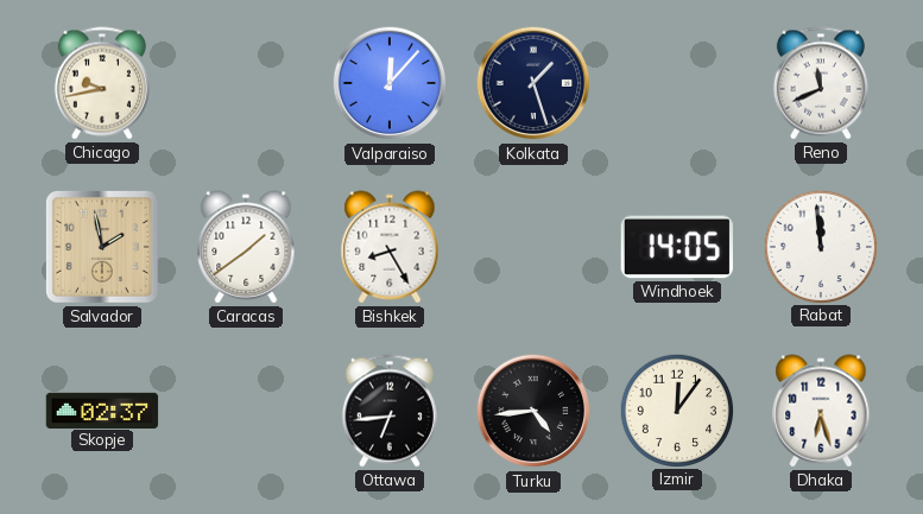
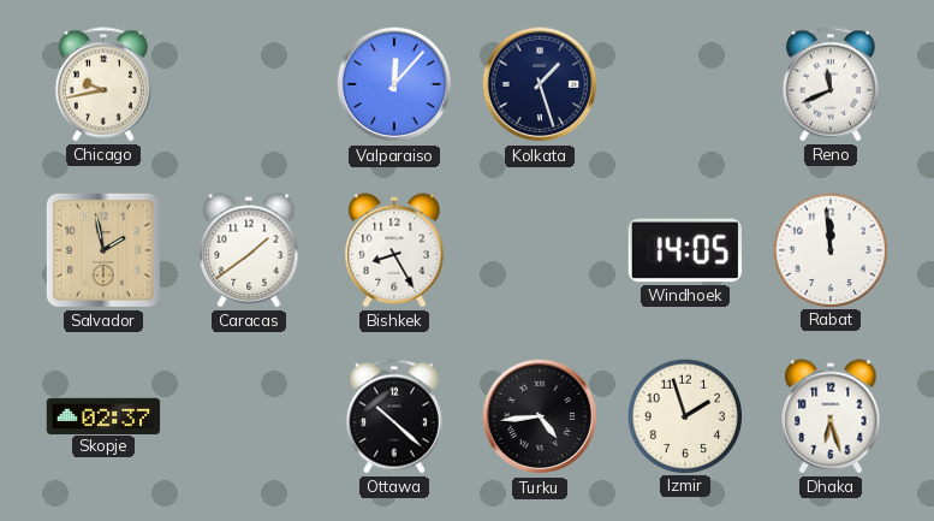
Ottawa: 6:44 -> 10:22
Izmir: 12:06 -> 1:57
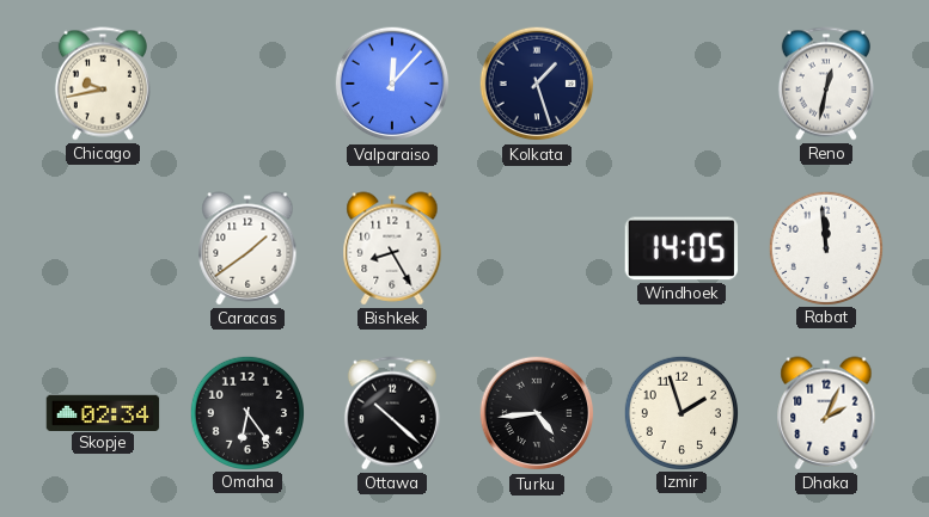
Reno: 11:41 -> 12:32
Salvador: 1:58 -> none
Skopje: 02:37 -> 02:34
Omaha: none -> 6:24
Dhaka: 6:27 -> 2:04
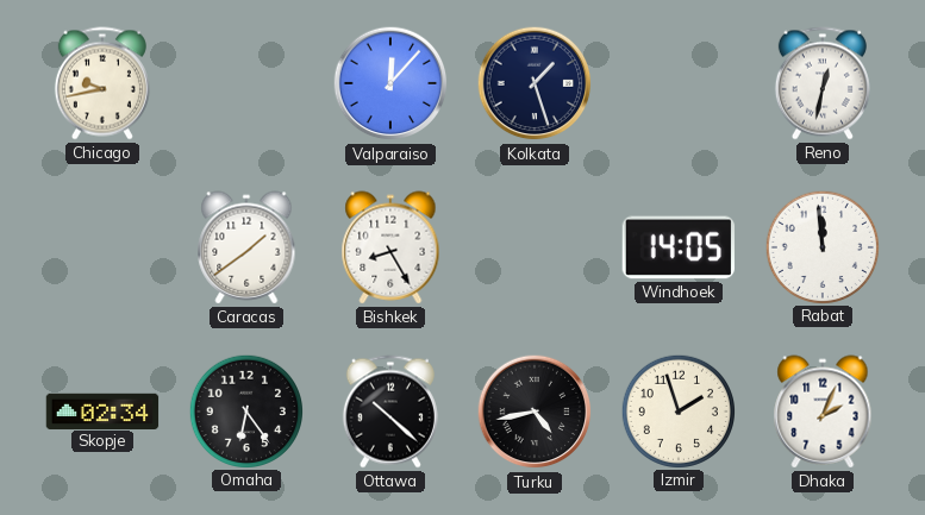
Turku: 4:44 -> 4:43
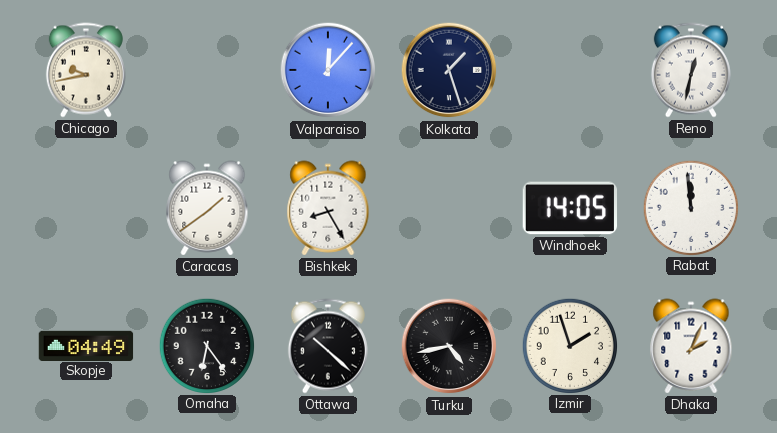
Skopje: 02:34 -> 04:49
